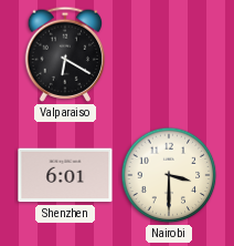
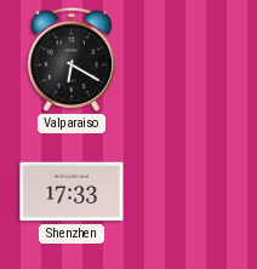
Shenzhen: 6:01 -> 17:33
Nairobi: 3:30 -> none
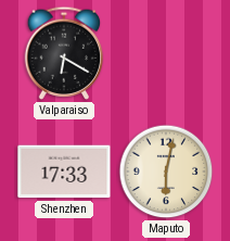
Maputo: none -> 6:02
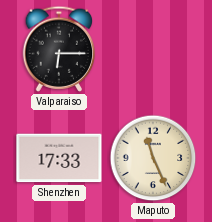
Valparaiso: 6:20 -> 6:15
Maputo: 6:02 -> 11:26
